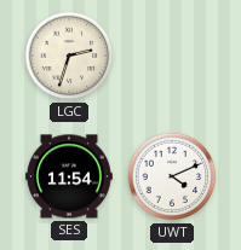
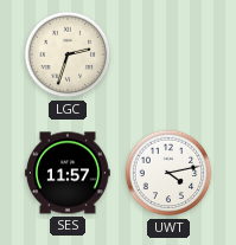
SES: 11:54 -> 11:57
UWT: 4:11 -> 4:13
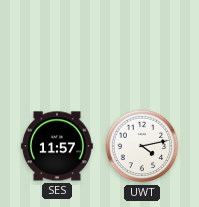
LGC: 2:33 -> none
